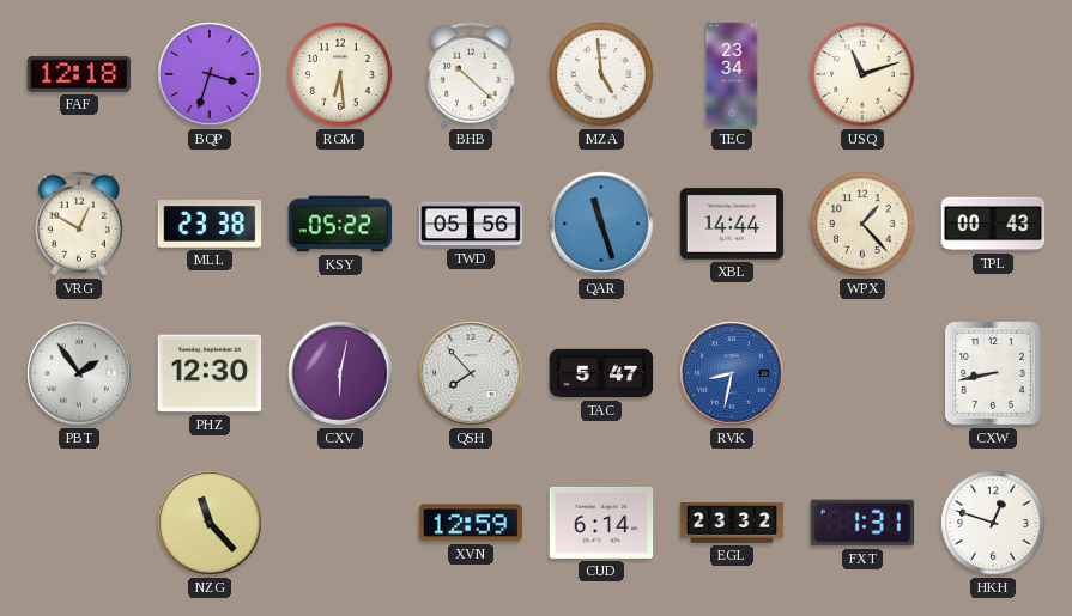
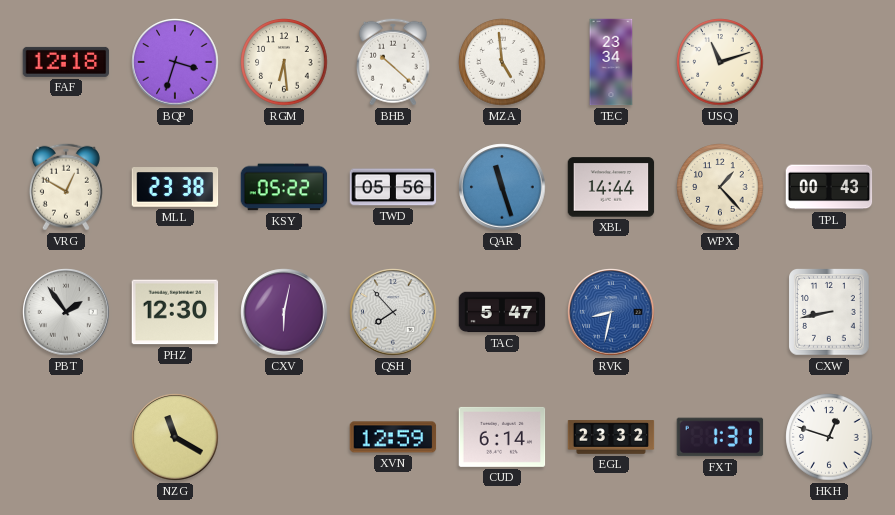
NZG: 11:23 -> 11:20
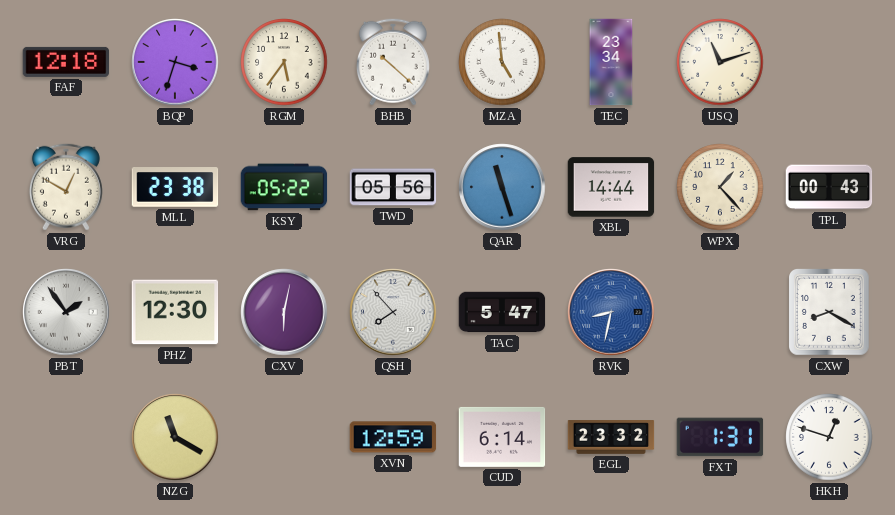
RGM: 6:29 -> 5:36
CXW: 8:43 -> 8:20
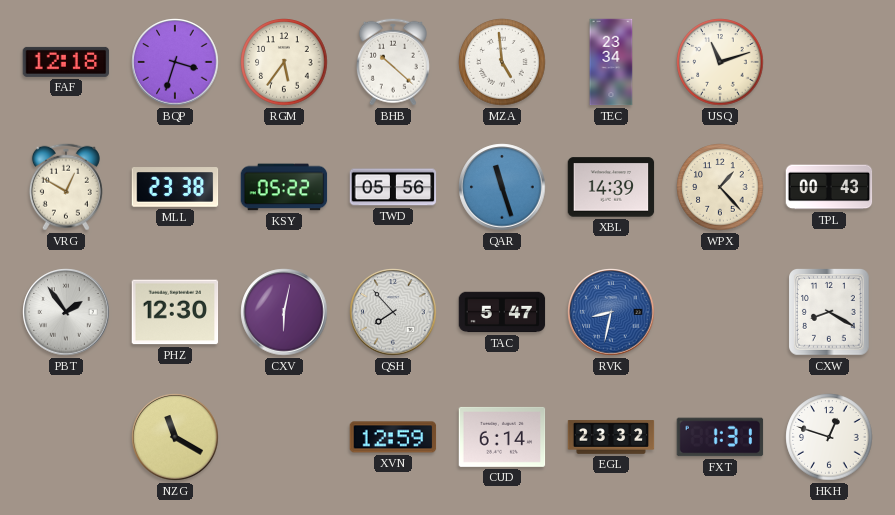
XBL: 14:44 -> 14:39
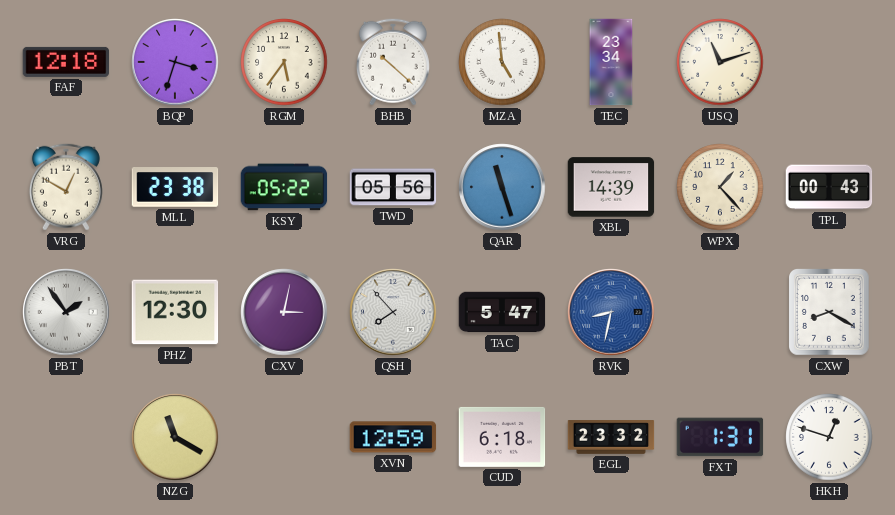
CXV: 6:02 -> 3:02
CUD: 6:14 -> 6:18
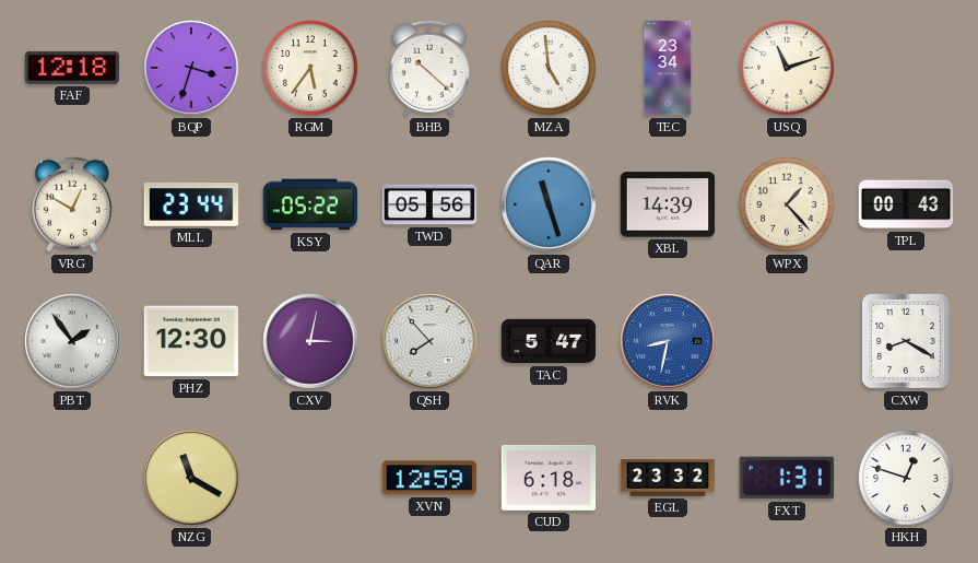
MLL: 23:38 -> 23:44
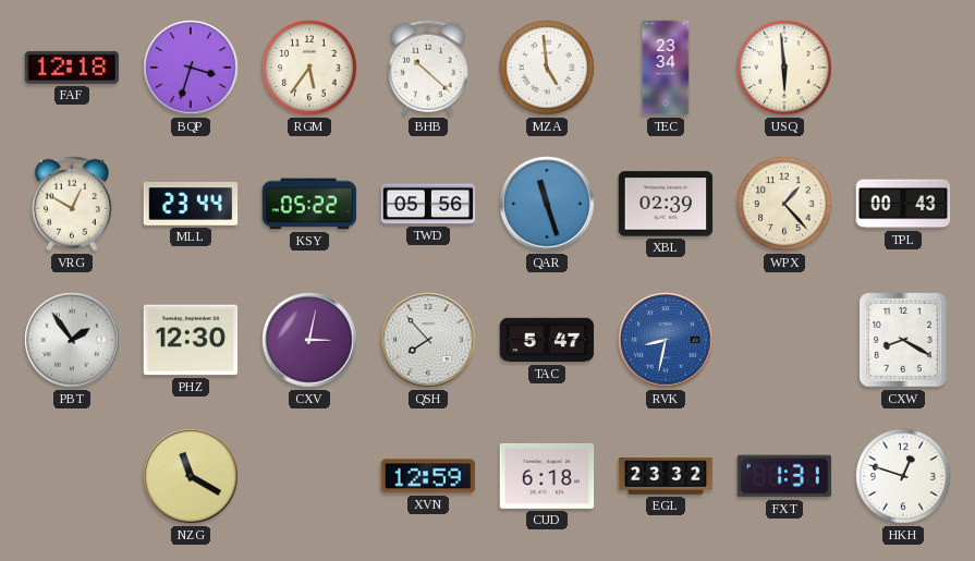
USQ: 11:12 -> 5:59
XBL: 14:39 -> 02:39
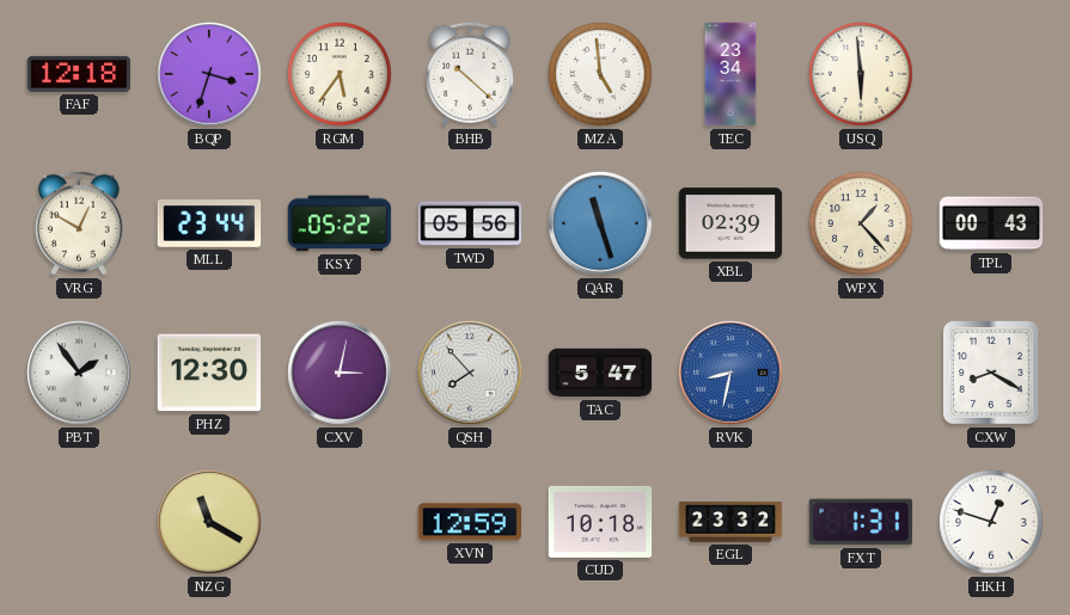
CUD: 6:18 -> 10:18
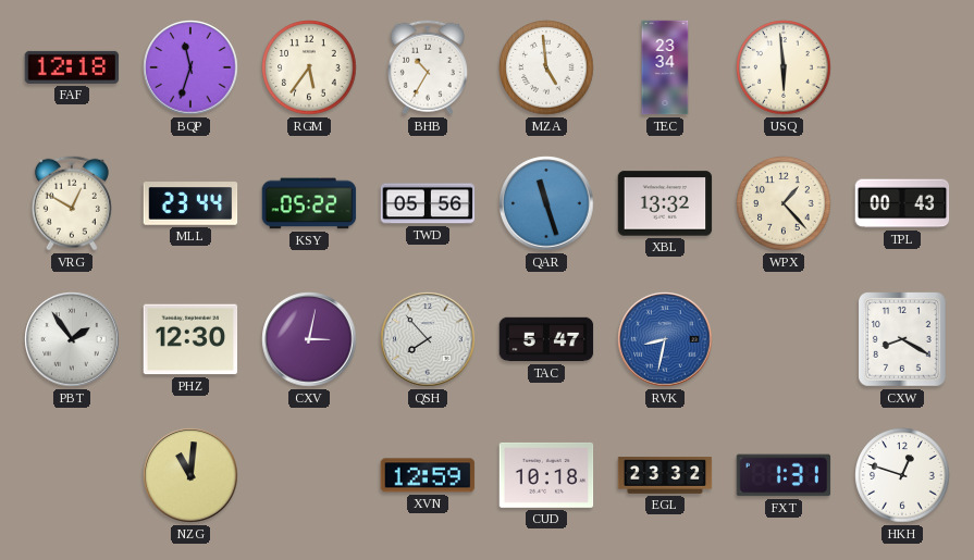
BQP: 3:33 -> 11:33
BHB: 10:22 -> 10:35
XBL: 02:39 -> 13:32
NZG: 11:20 -> 11:01
